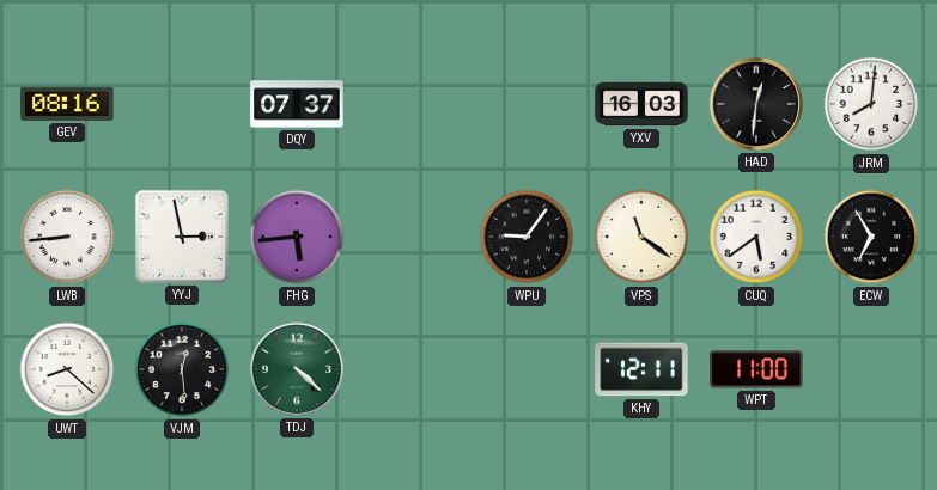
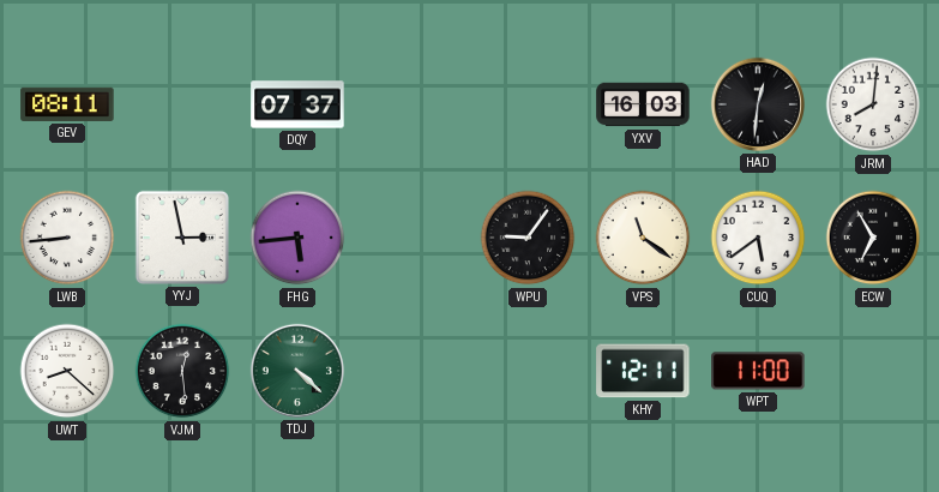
GEV: 08:16 -> 08:11
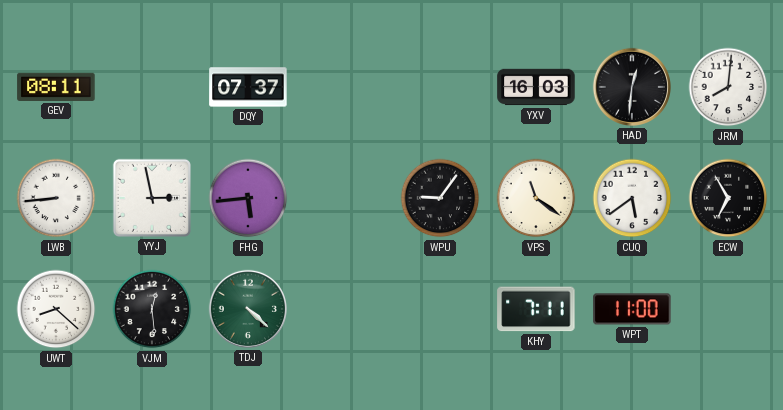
KHY: 12:11 -> 7:11
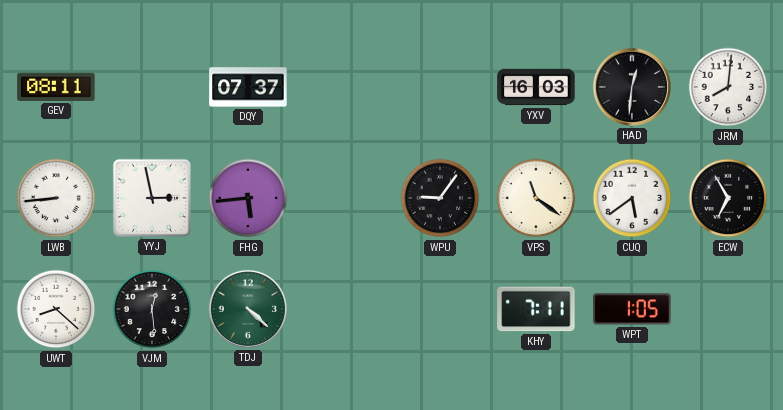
WPT: 11:00 -> 1:05
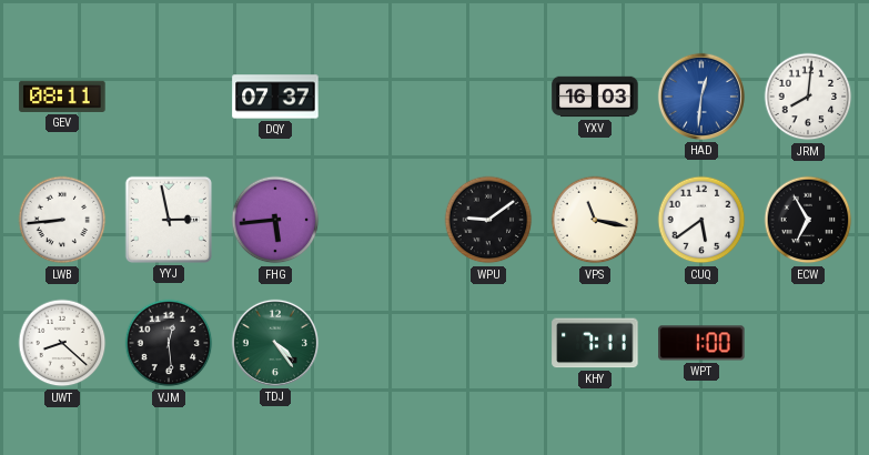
HAD dial: black -> blue
WPU: 9:06 -> 9:09
VPS: 11:21 -> 11:17
TDJ: 4:22 -> 4:24
WPT: 1:05 -> 1:00
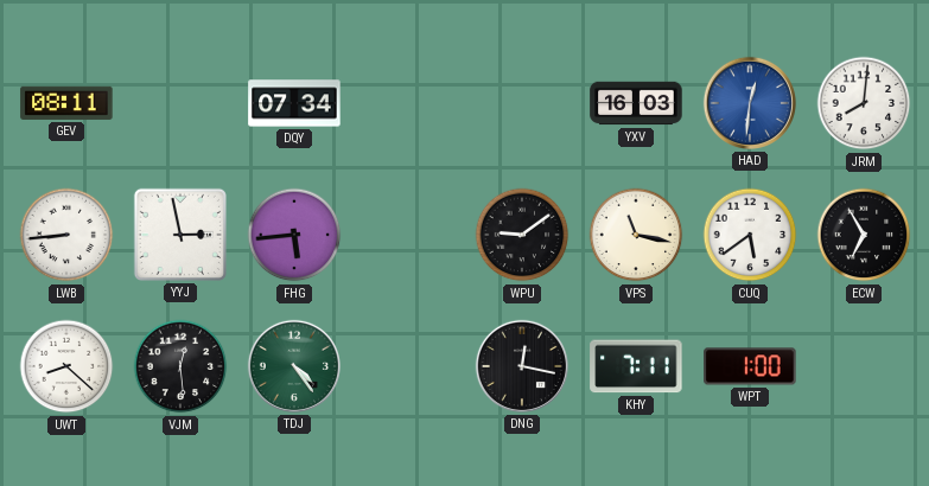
DQY: 07:37 -> 07:34
DNG: none -> 12:17
